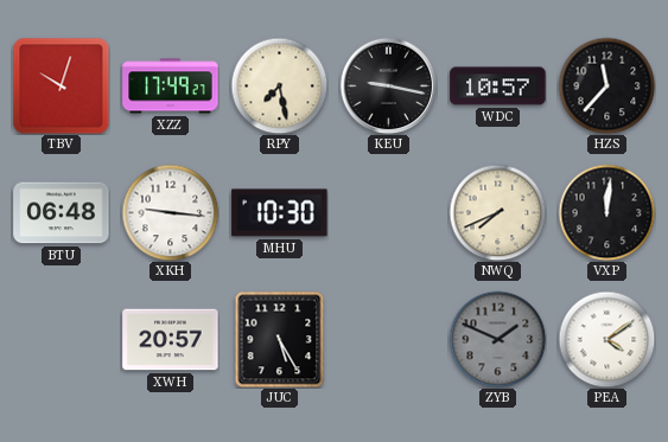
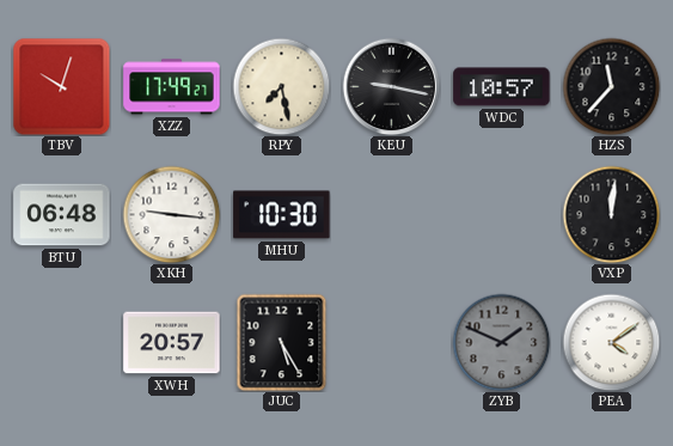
NWQ: 7:41 -> none
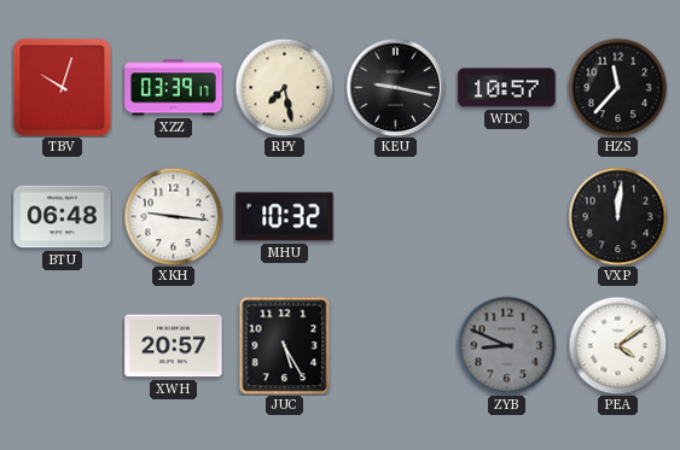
XZZ: 17:49 -> 03:39
MHU: 10:30 -> 10:32
ZYB: 1:49 -> 8:49
